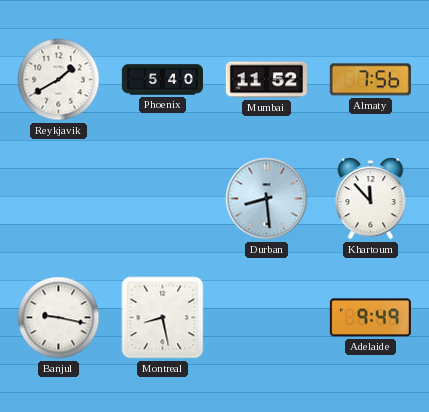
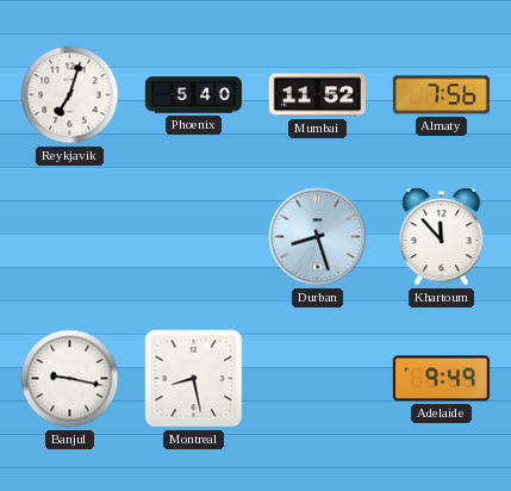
Reykjavik: 1:40 -> 7:03
Durban: 8:29 -> 8:27
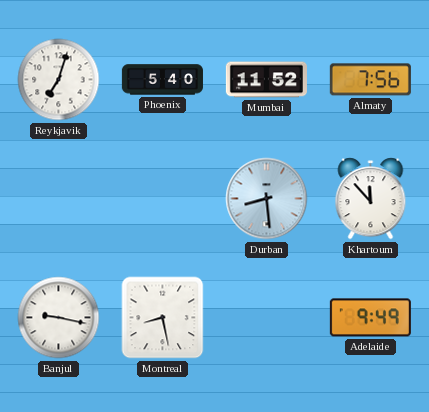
Durban: 8:27 -> 8:29
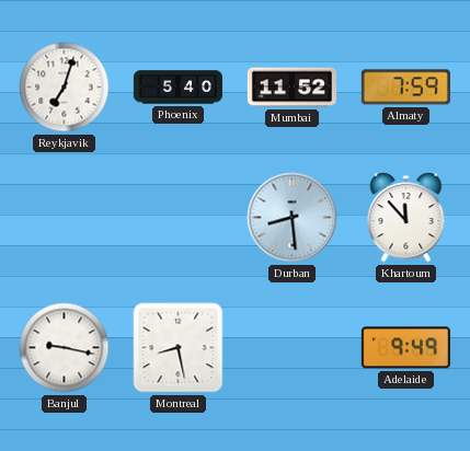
Almaty: 7:56 -> 7:59
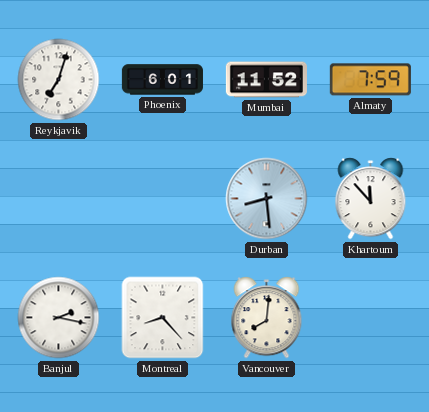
Phoenix: 5:40 -> 6:01
Banjul: 9:17 -> 2:17
Montreal: 8:28 -> 8:23
Vancouver: none -> 8:01
Adelaide: 9:49 -> none
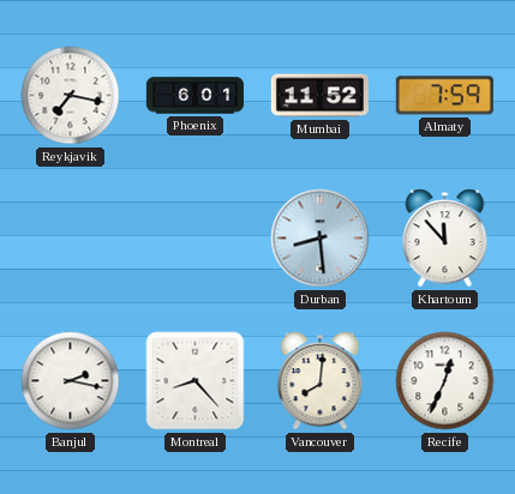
Reykjavik: 7:03 -> 7:17
Recife: none -> 12:34
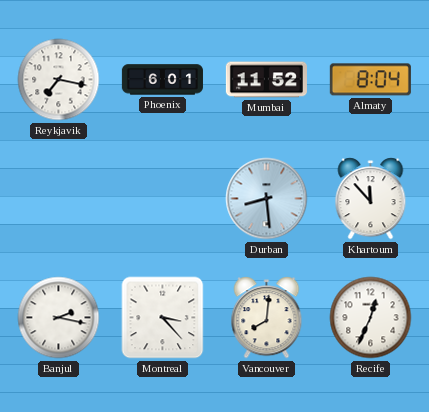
Almaty: 7:59 -> 8:04
Montreal: 8:23 -> 3:23
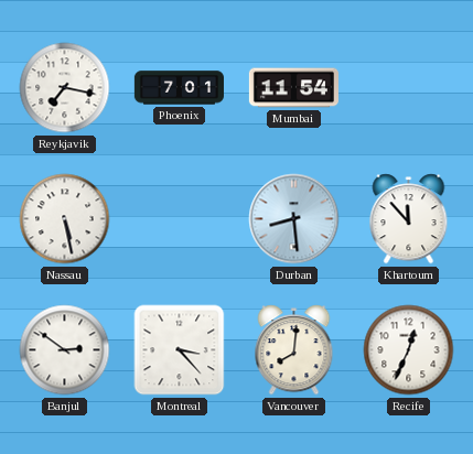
Phoenix: 6:01 -> 7:01
Mumbai: 11:52 -> 11:54
Almaty: 8:04 -> none
Nassau: none -> 5:28
Banjul: 2:17 -> 2:51
